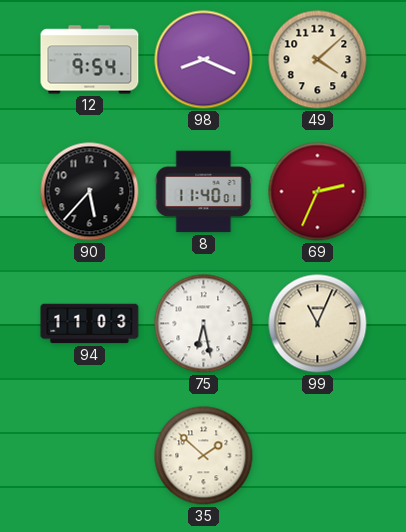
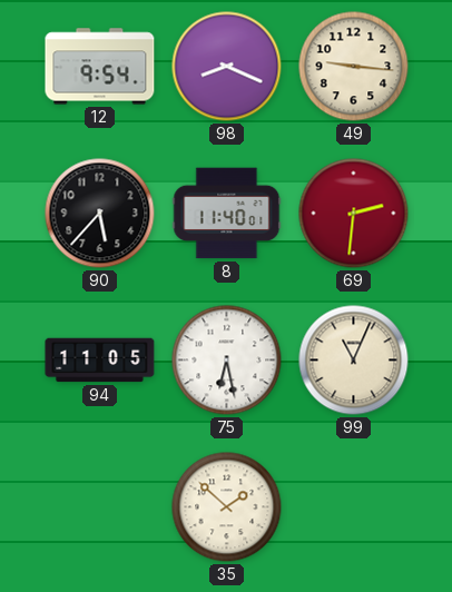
49: 4:08 -> 9:16
69: 2:34 -> 2:31
94: 11:03 -> 11:05
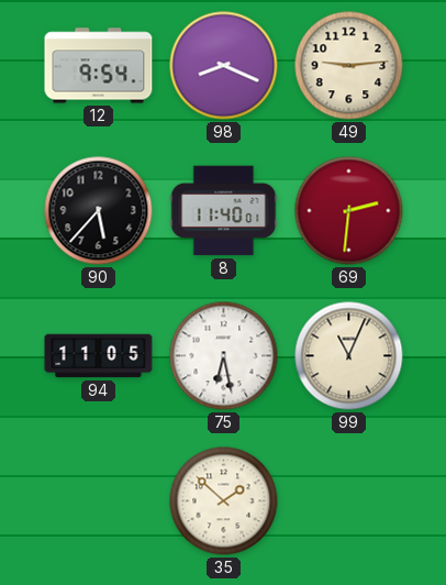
49: 9:16 -> 9:14
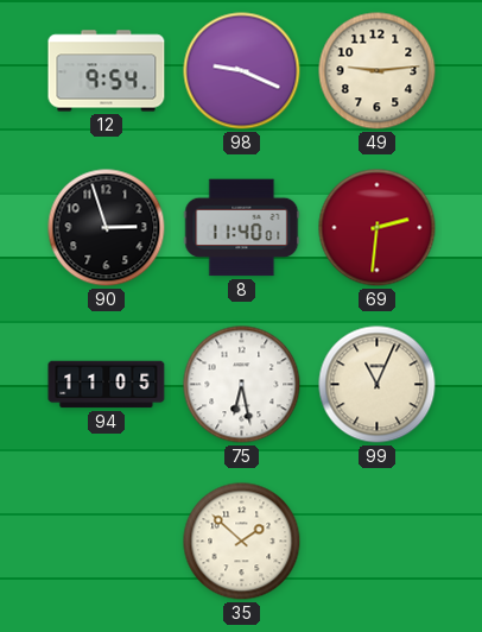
98: 8:19 -> 9:19
90: 5:37 -> 2:57
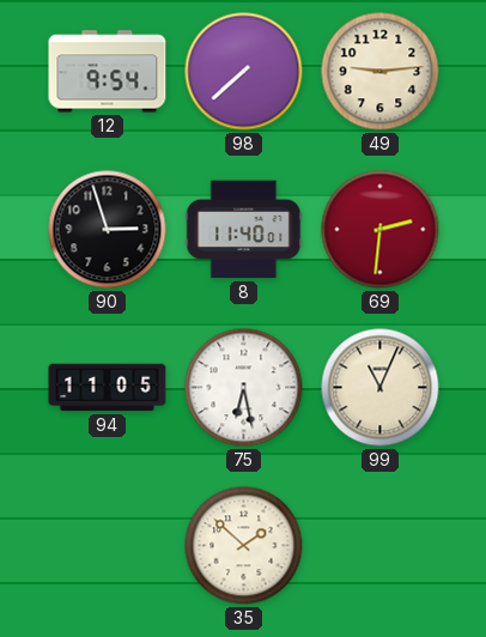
98: 9:19 -> 7:38
